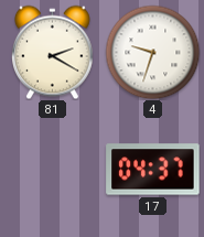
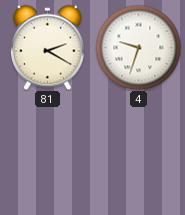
17: 04:37 -> none
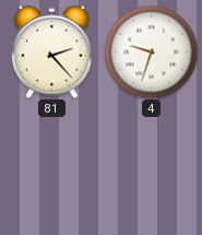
81: 2:20 -> 2:23
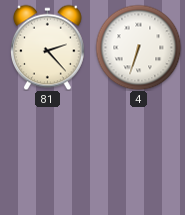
4: 9:33 -> 6:33
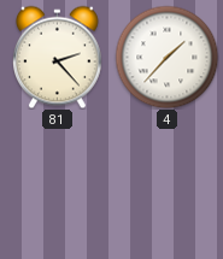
4: 6:33 -> 1:37
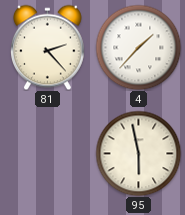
95: none -> 5:58
